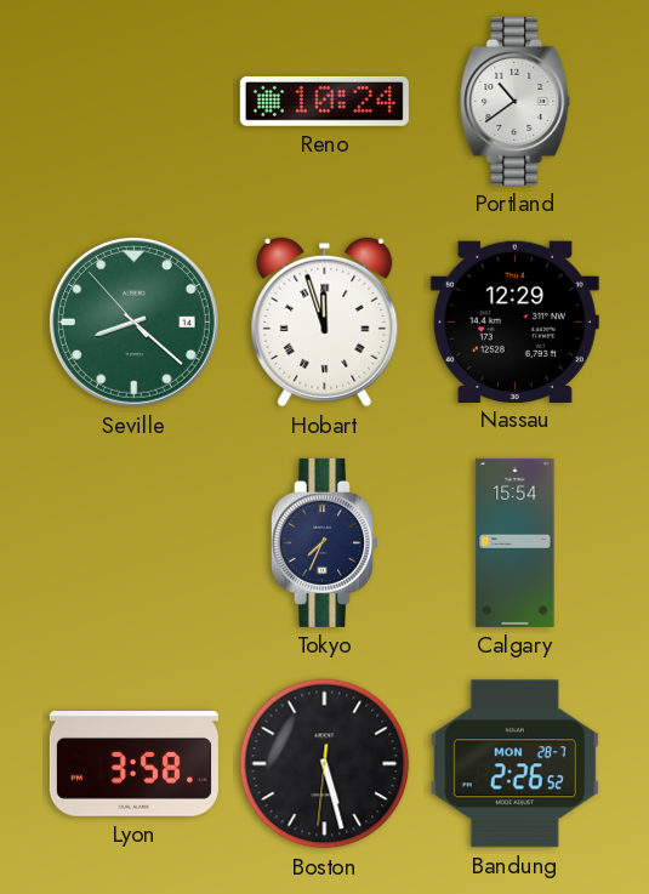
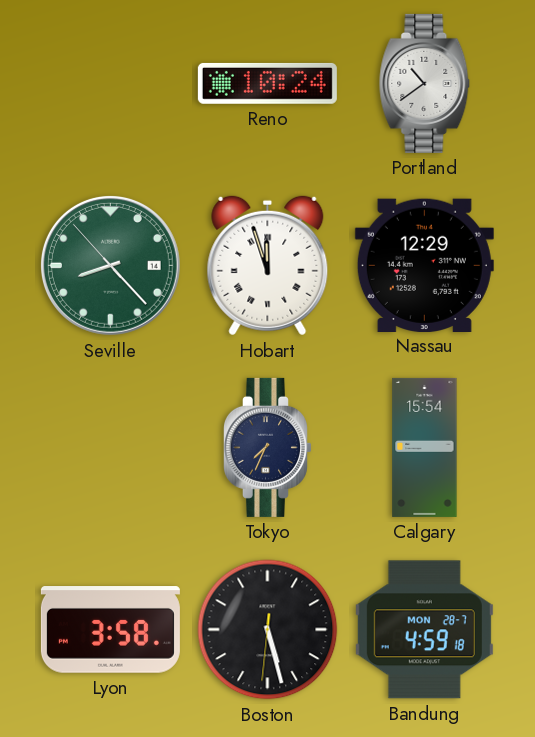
Seville: 8:21 -> 8:22
Bandung: 2:26 -> 4:59
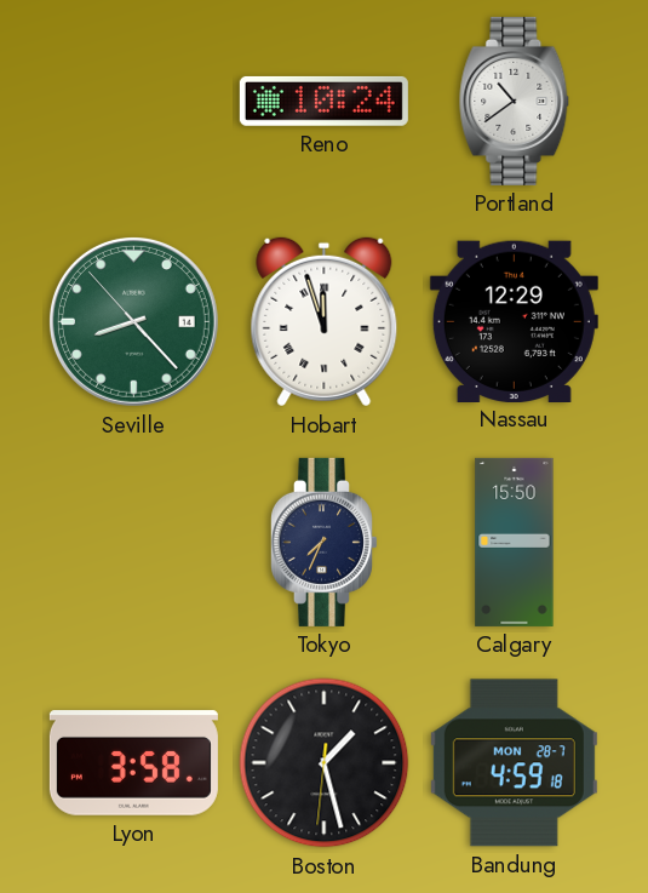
Calgary: 15:54 -> 15:50
Boston: 5:27 -> 1:27
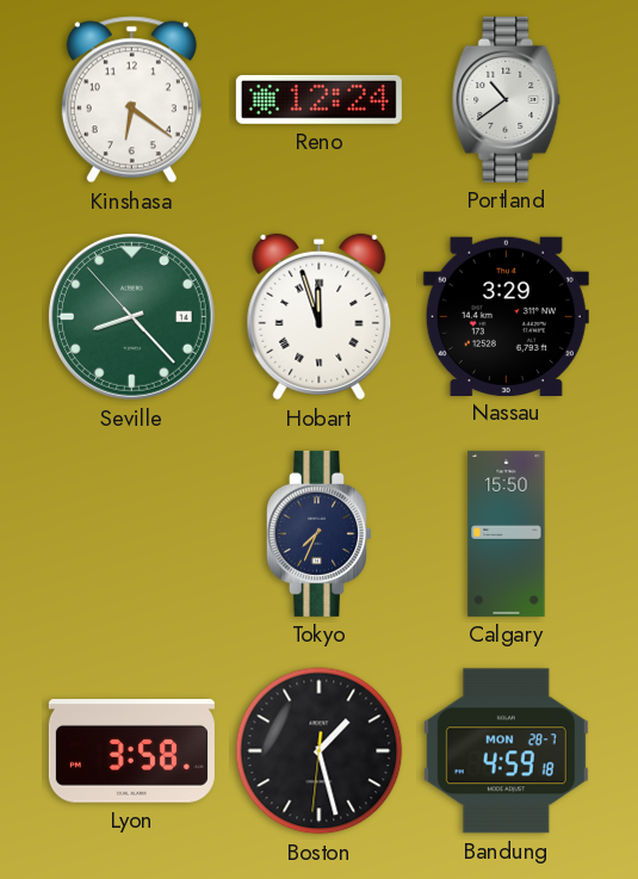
Kinshasa: none -> 6:21
Reno: 10:24 -> 12:24
Nassau: 12:29 -> 3:29
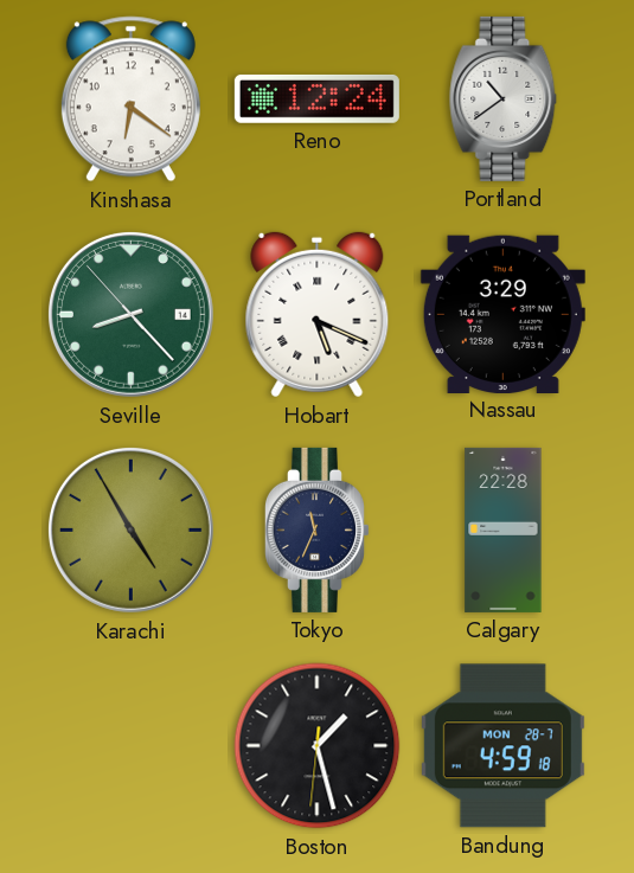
Hobart: 11:57 -> 5:19
Karachi: none -> 4:55
Tokyo: 7:34 -> 11:34
Calgary: 15:50 -> 22:28
Lyon: 3:58 -> none
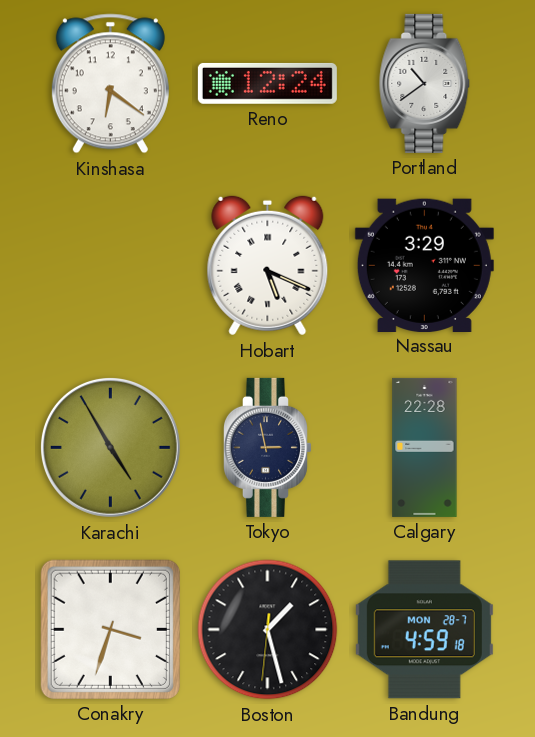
Seville: 8:22 -> none
Tokyo: 11:34 -> 2:58
Conakry: none -> 3:33
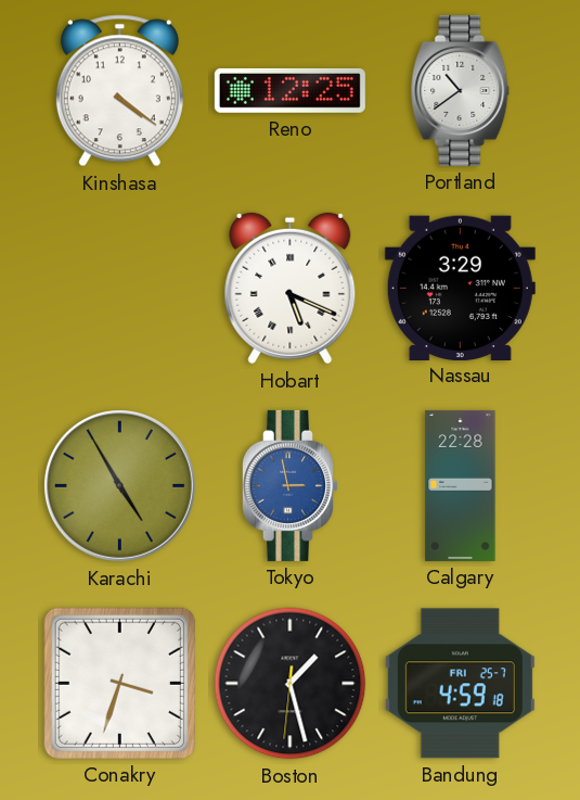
Kinshasa: 6:21 -> 4:21
Reno: 12:24 -> 12:25
Tokyo dial: navy -> blue
Bandung date: MON 28-7 -> FRI 25-7
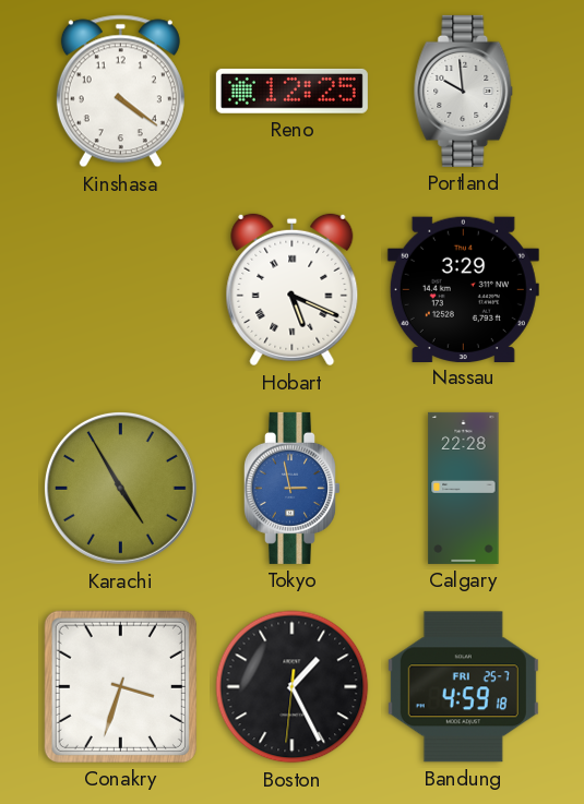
Portland: 10:39 -> 9:59
Boston: 1:27 -> 1:25
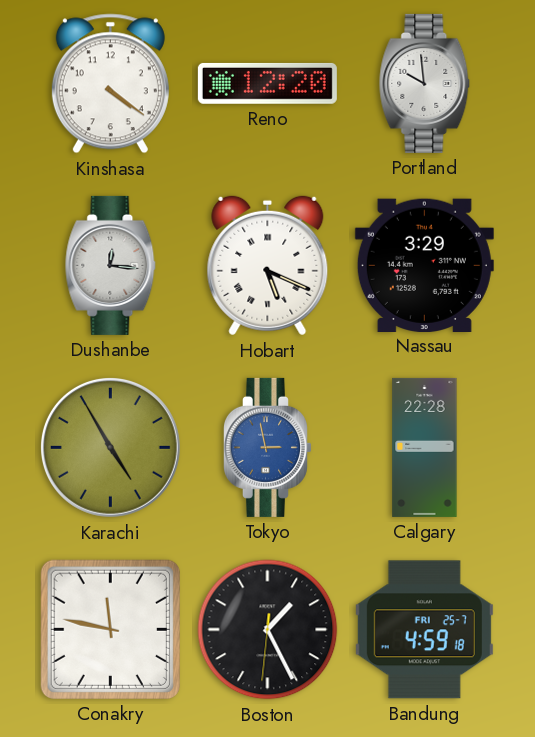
Reno: 12:25 -> 12:20
Dushanbe: none -> 12:16
Conakry: 3:33 -> 11:47
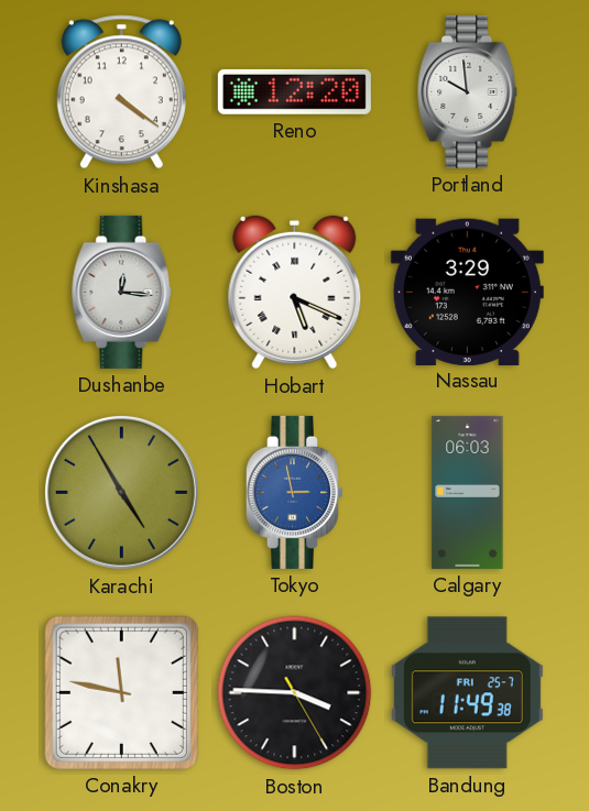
Calgary: 22:28 -> 06:03
Boston: 1:25 -> 3:45
Bandung: 4:59 -> 11:49
